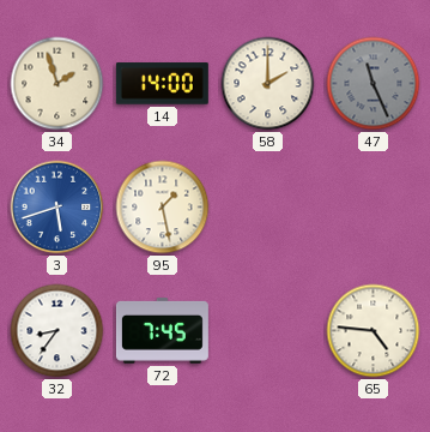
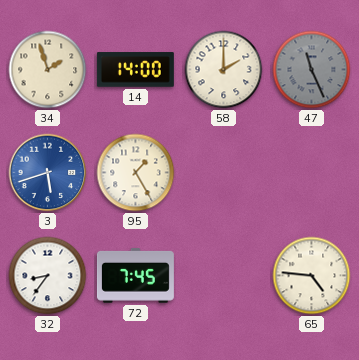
95: 1:28 -> 1:25
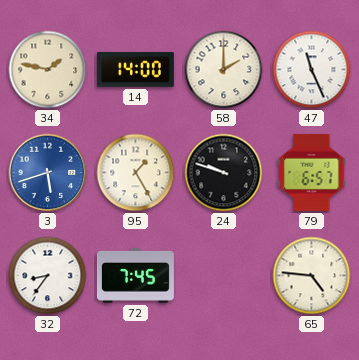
34: 1:57 -> 1:47
47 dial: grey -> white
24: none -> 9:48
79: none -> 6:57
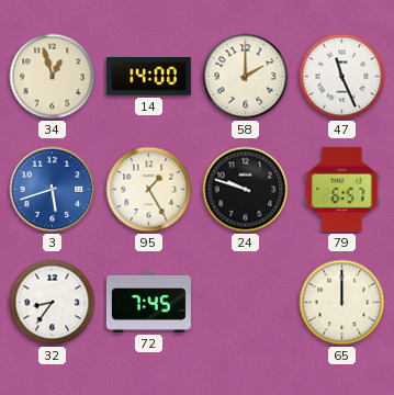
34: 1:47 -> 12:57
65: 4:46 -> 12:00
